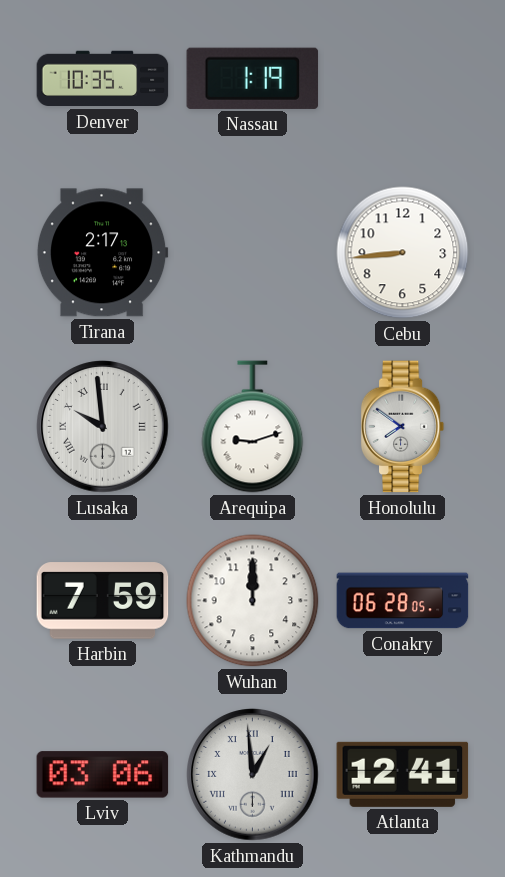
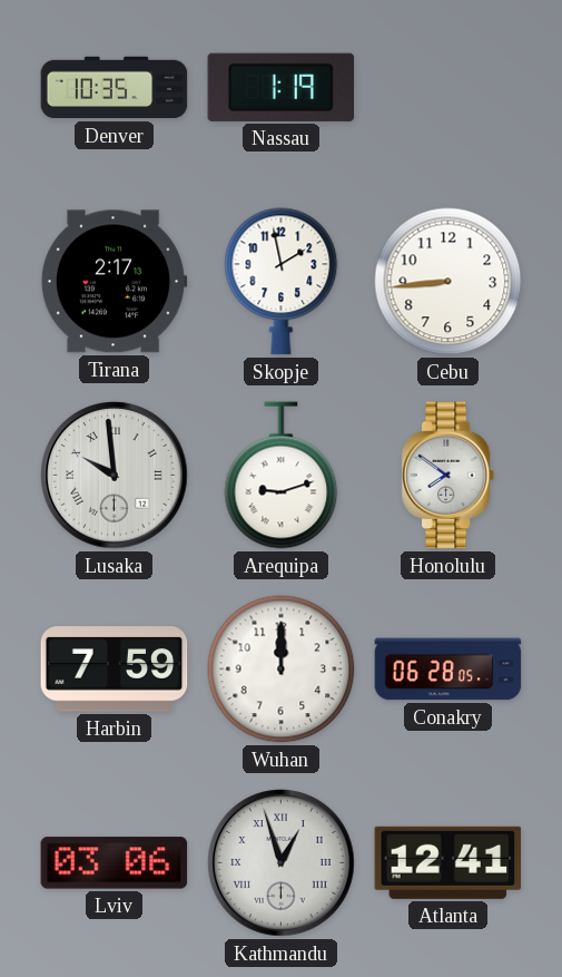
Skopje: none -> 1:58
Kathmandu: 12:59 -> 12:57
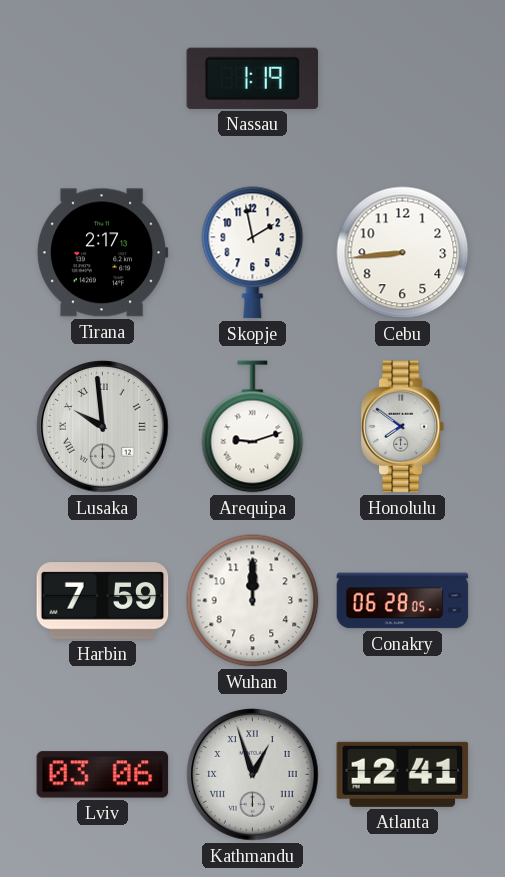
Denver: 10:35 -> none
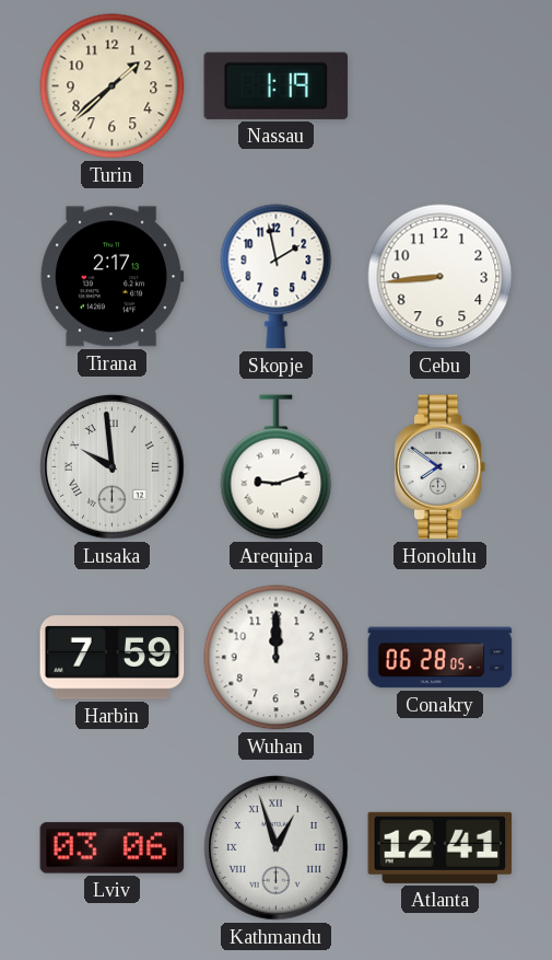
Turin: none -> 1:38
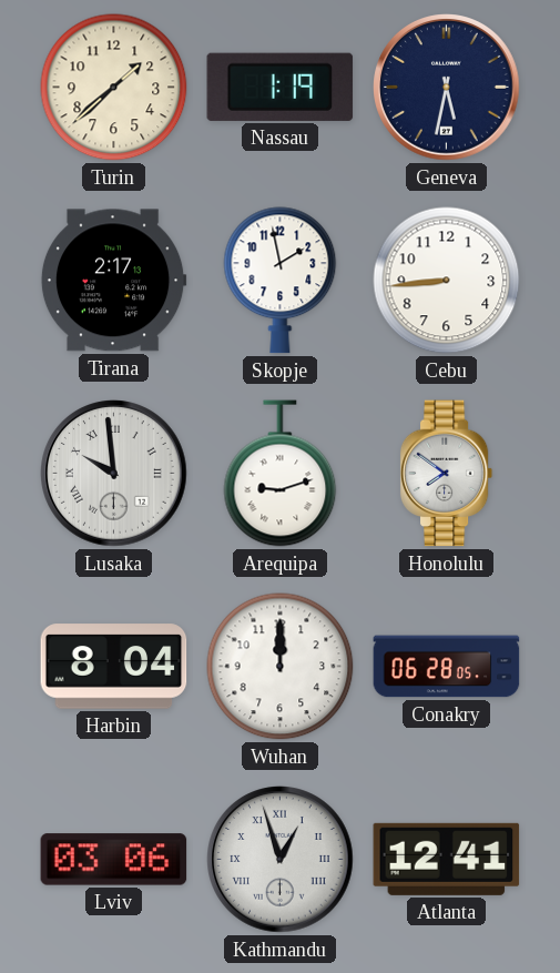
Geneva: none -> 5:32
Harbin: 7:59 -> 8:04
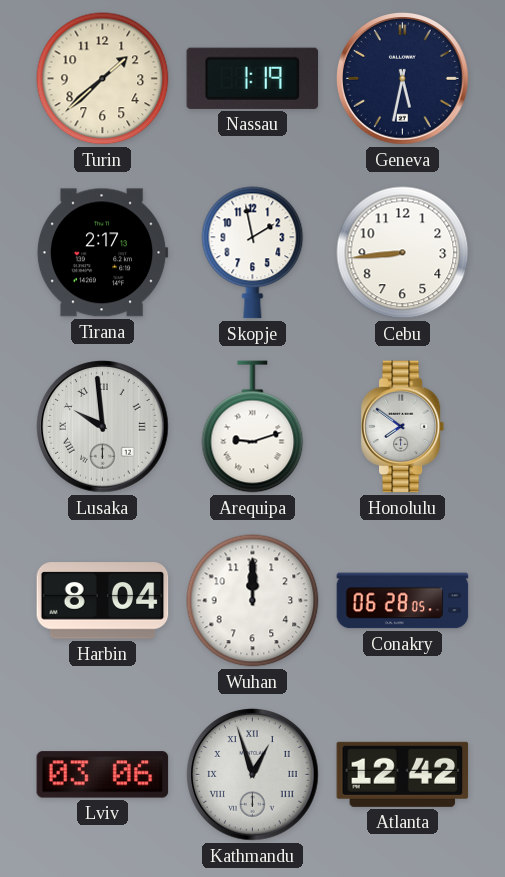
Atlanta: 12:41 -> 12:42
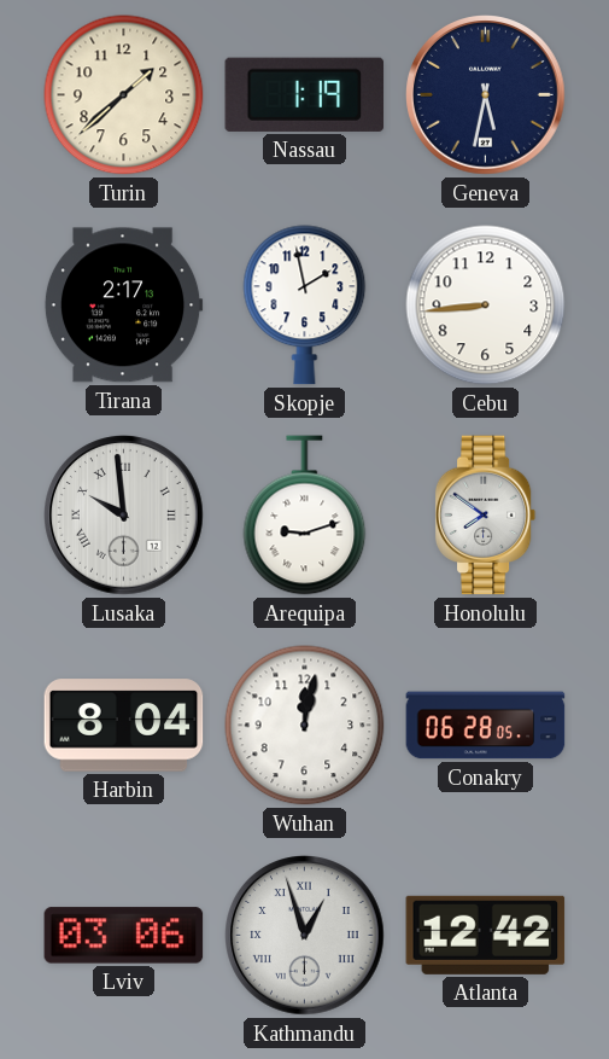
Wuhan: 12:00 -> 12:02
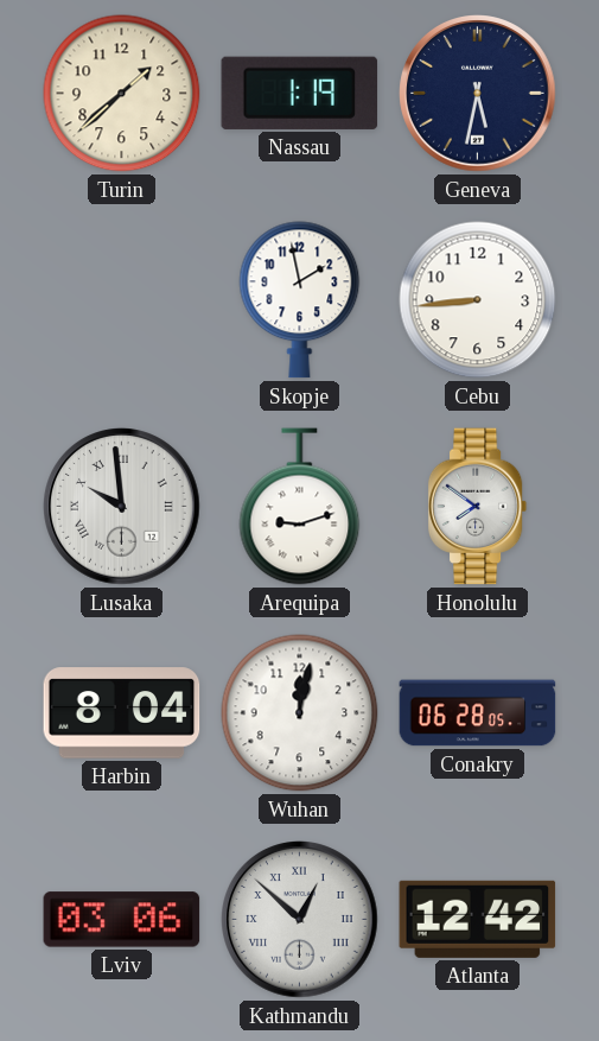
Tirana: 2:17 -> none
Kathmandu: 12:57 -> 12:52
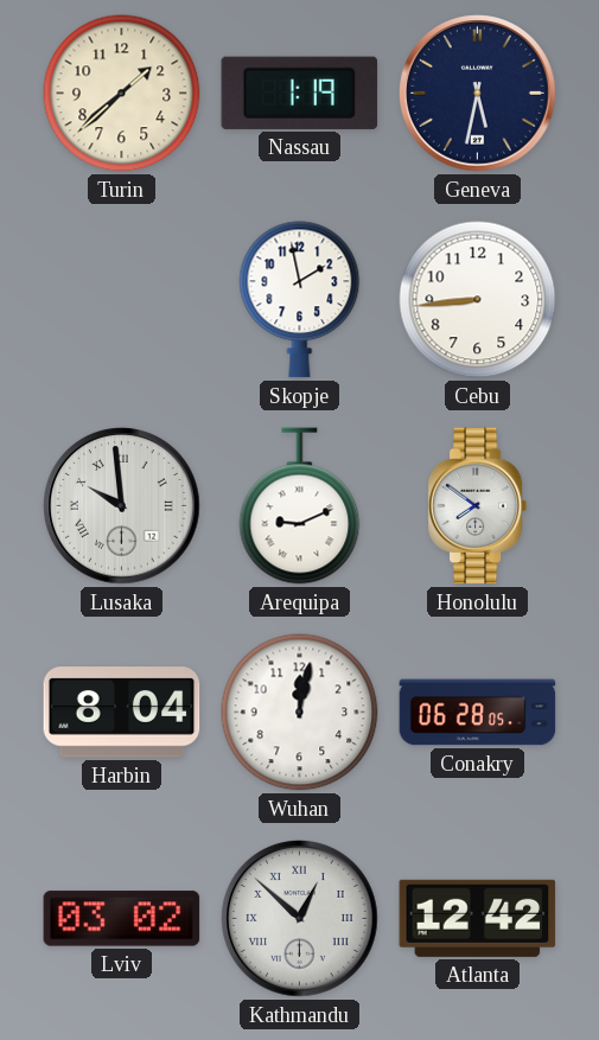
Arequipa: 9:12 -> 9:11
Lviv: 03:06 -> 03:02
